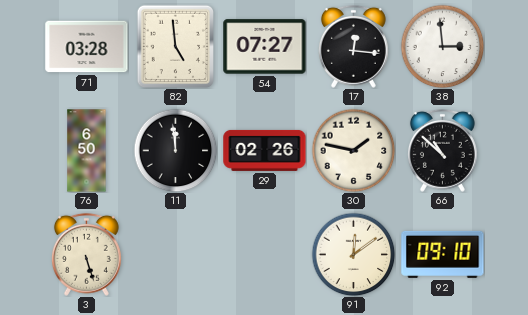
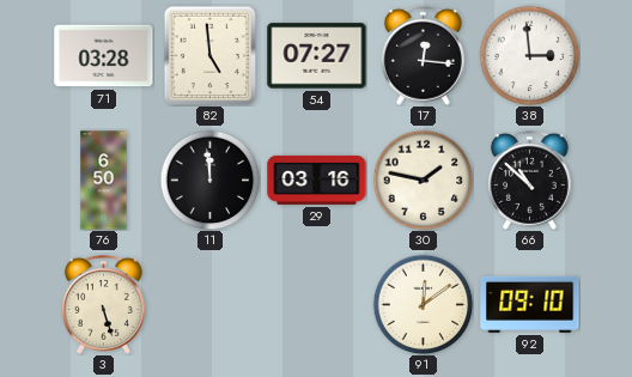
29: 02:26 -> 03:16
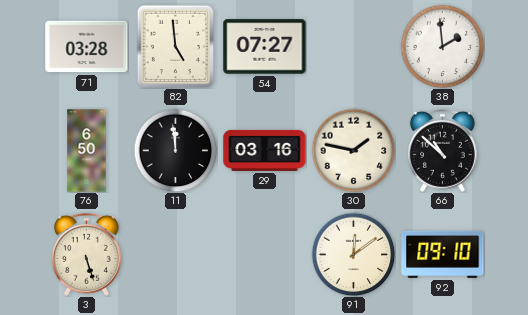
17: 12:16 -> none
38: 2:59 -> 1:59
